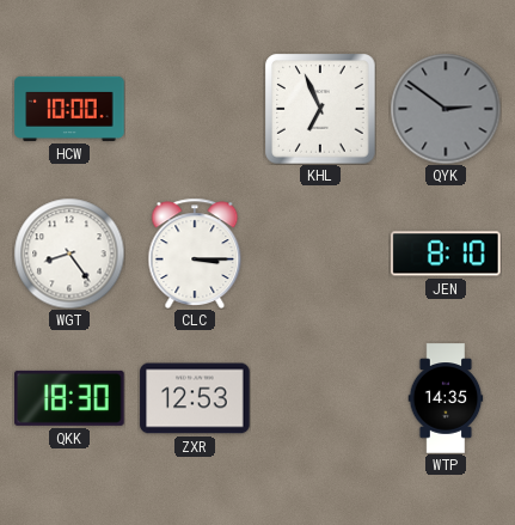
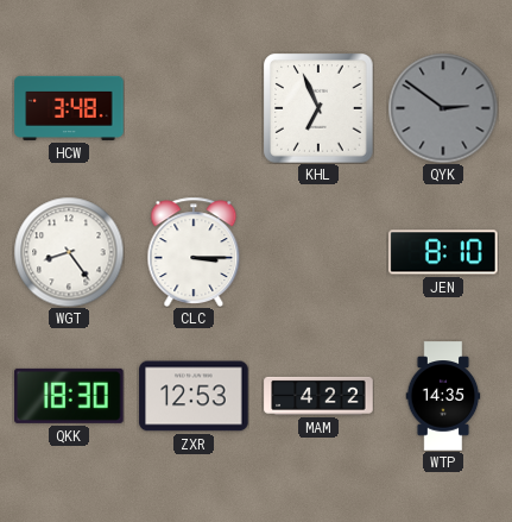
HCW: 10:00 -> 3:48
MAM: none -> 4:22
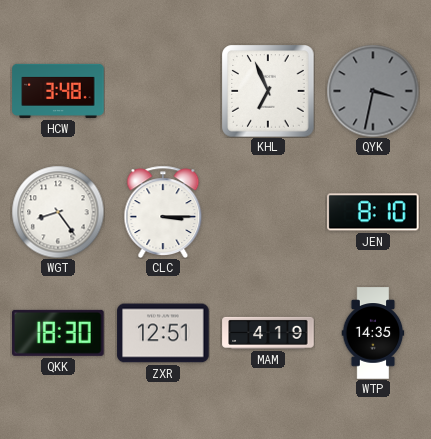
QYK: 2:51 -> 3:32
ZXR: 12:53 -> 12:51
MAM: 4:22 -> 4:19
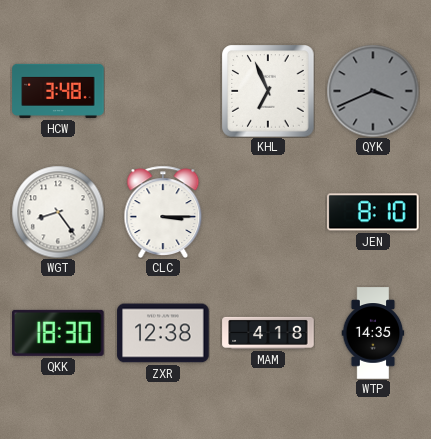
QYK: 3:32 -> 3:41
ZXR: 12:51 -> 12:38
MAM: 4:19 -> 4:18
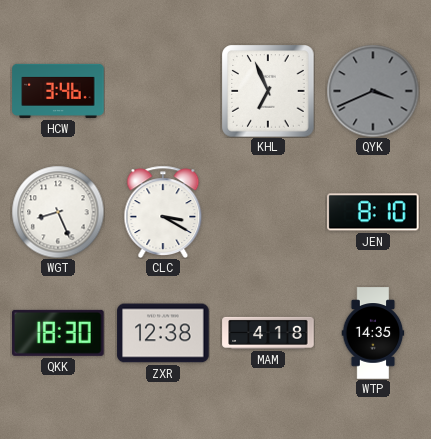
HCW: 3:48 -> 3:46
WGT: 8:24 -> 8:26
CLC: 3:15 -> 3:20
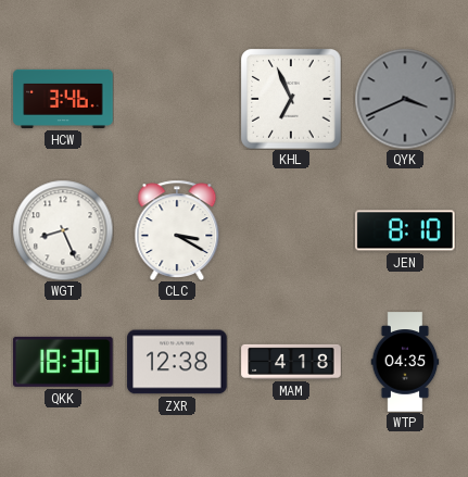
WTP: 14:35 -> 04:35
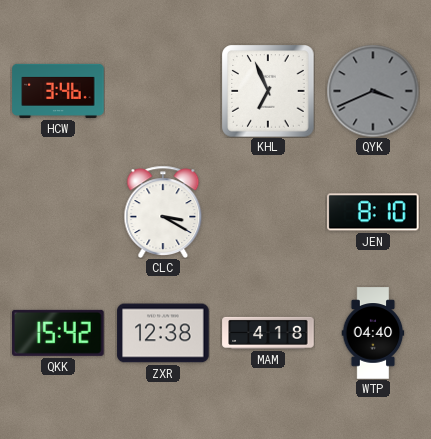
WGT: 8:26 -> none
QKK: 18:30 -> 15:42
WTP: 04:35 -> 04:40
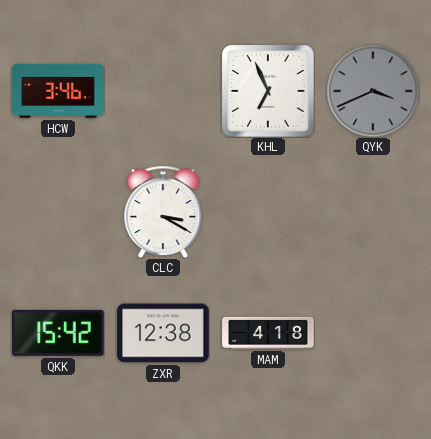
JEN: 8:10 -> none
WTP: 04:40 -> none
